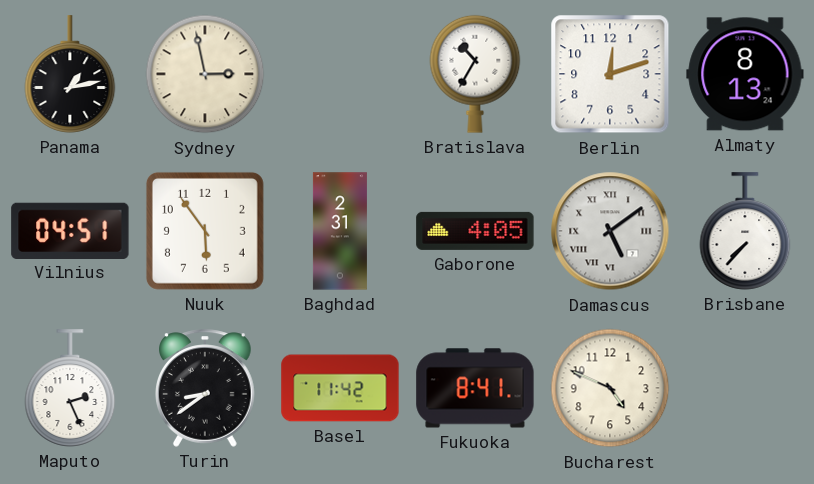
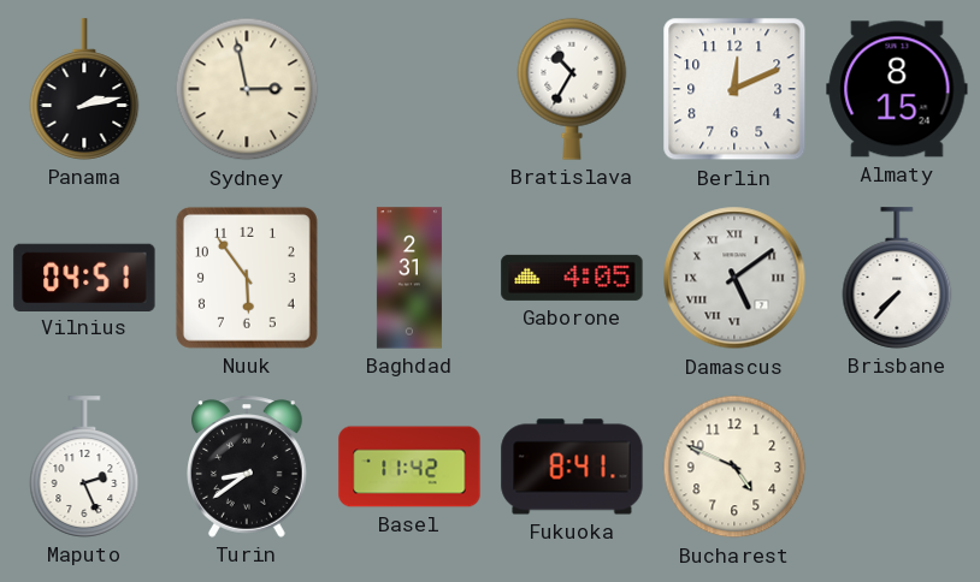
Panama: 1:13 -> 2:13
Berlin: 12:12 -> 12:11
Almaty: 8:13 -> 8:15
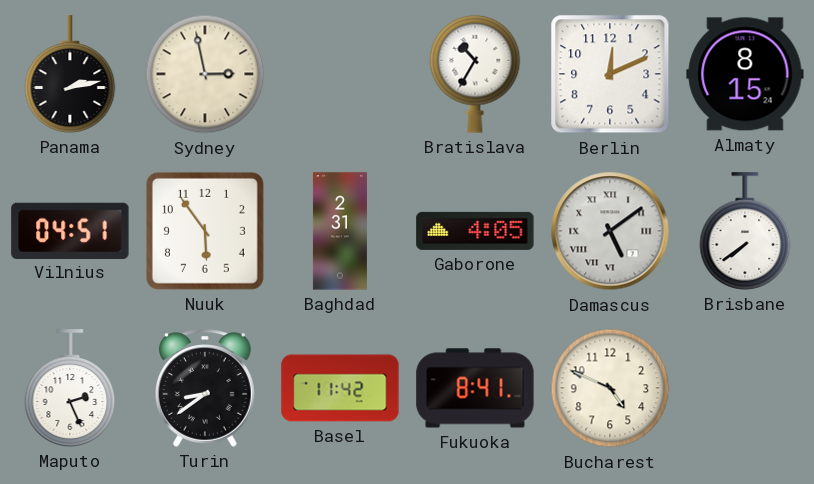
Brisbane: 7:37 -> 7:39
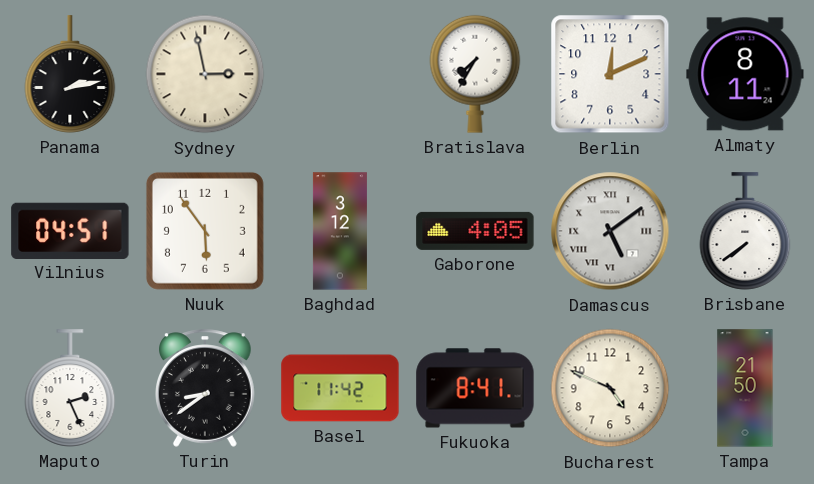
Bratislava: 10:35 -> 7:35
Almaty: 8:15 -> 8:11
Baghdad: 2:31 -> 3:12
Tampa: none -> 21:50
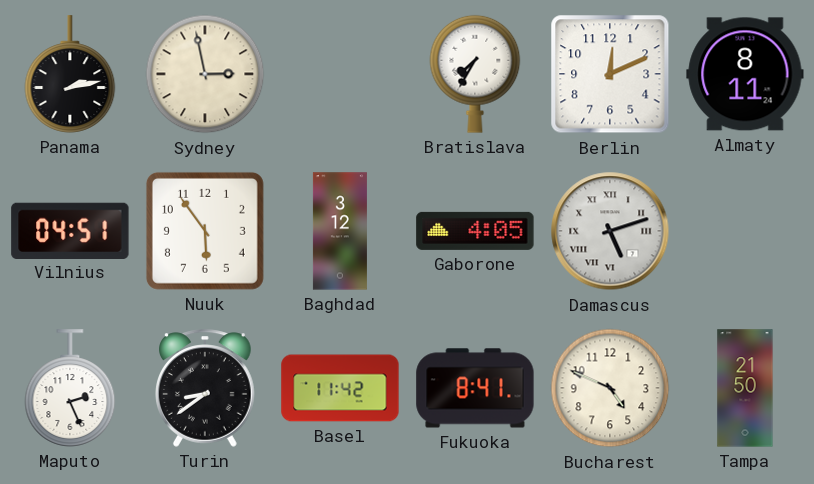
Damascus: 5:09 -> 5:12
Brisbane: 7:39 -> none
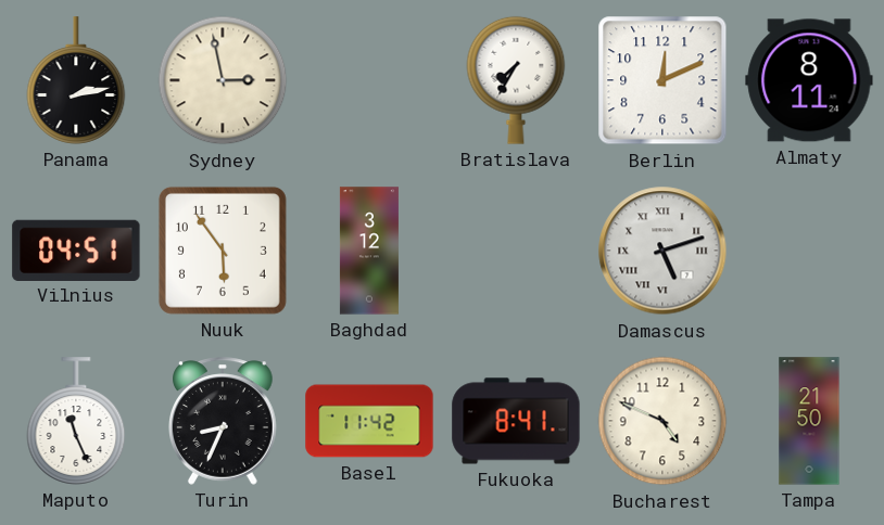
Gaborone: 4:05 -> none
Maputo: 2:26 -> 11:26
Turin: 8:39 -> 8:34
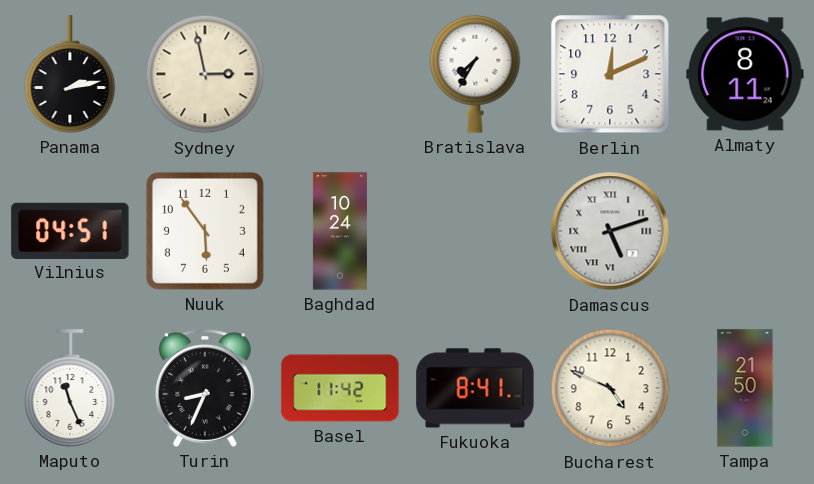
Baghdad: 3:12 -> 10:24
